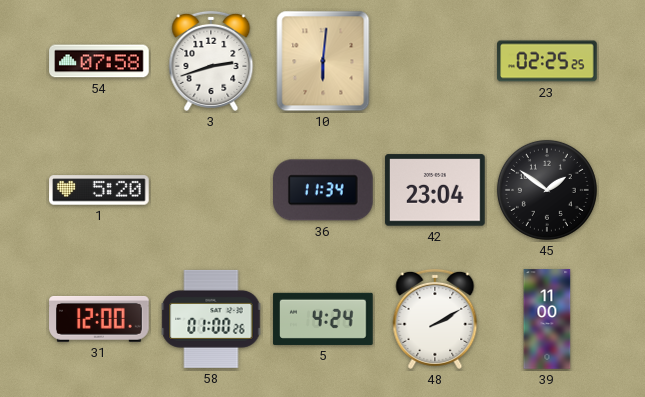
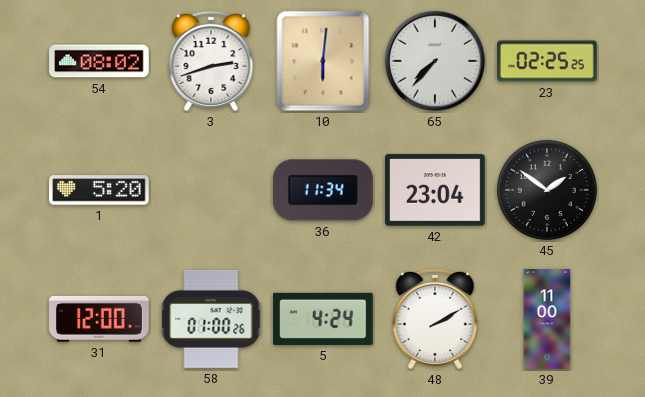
54: 07:58 -> 08:02
65: none -> 7:37
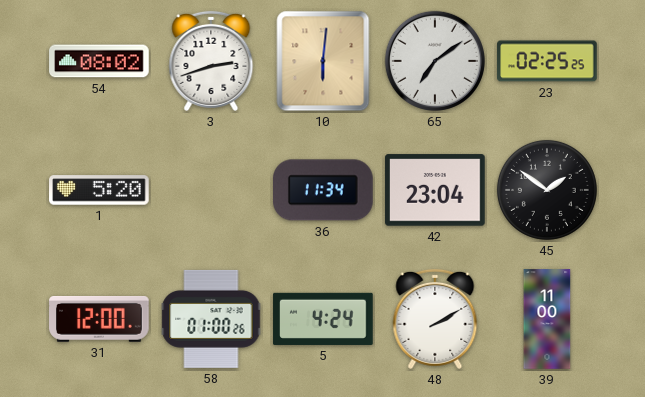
65: 7:37 -> 7:09
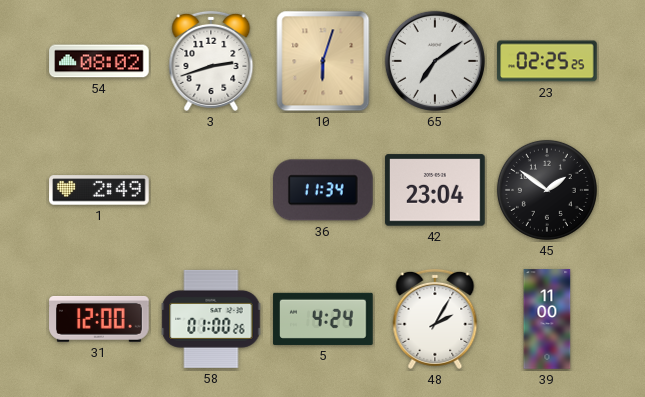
10: 6:01 -> 6:03
1: 5:20 -> 2:49
48: 2:10 -> 2:05
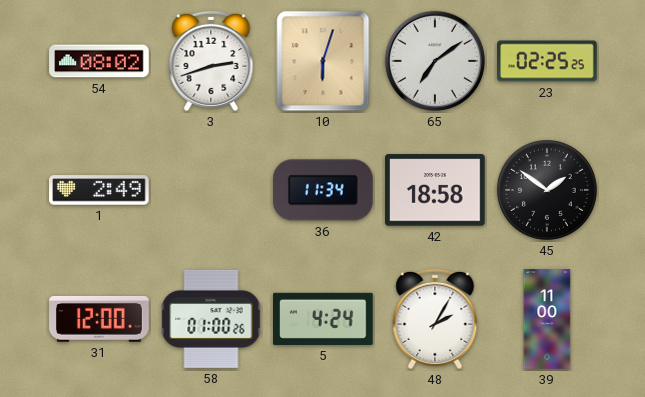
42: 23:04 -> 18:58
